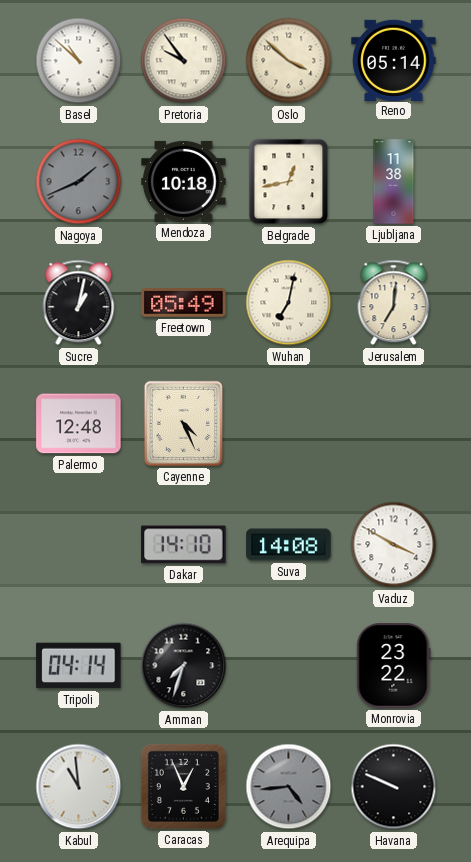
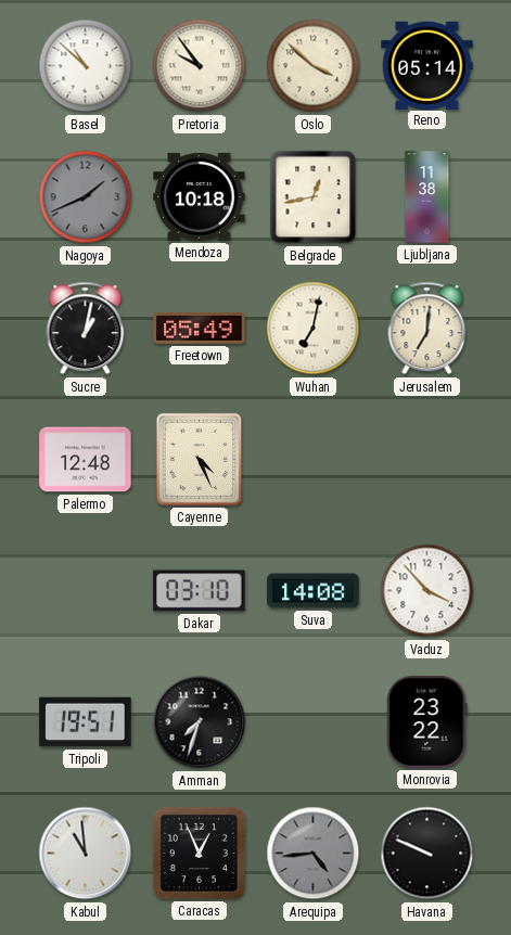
Dakar: 14:10 -> 03:10
Vaduz: 3:50 -> 3:53
Tripoli: 04:14 -> 19:51
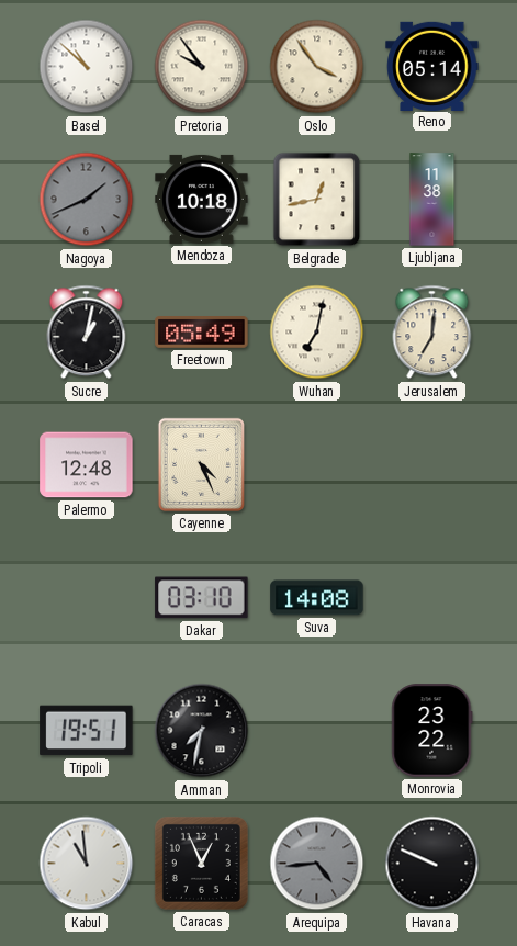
Oslo: 3:52 -> 3:54
Vaduz: 3:53 -> none
Amman: 7:33 -> 7:32
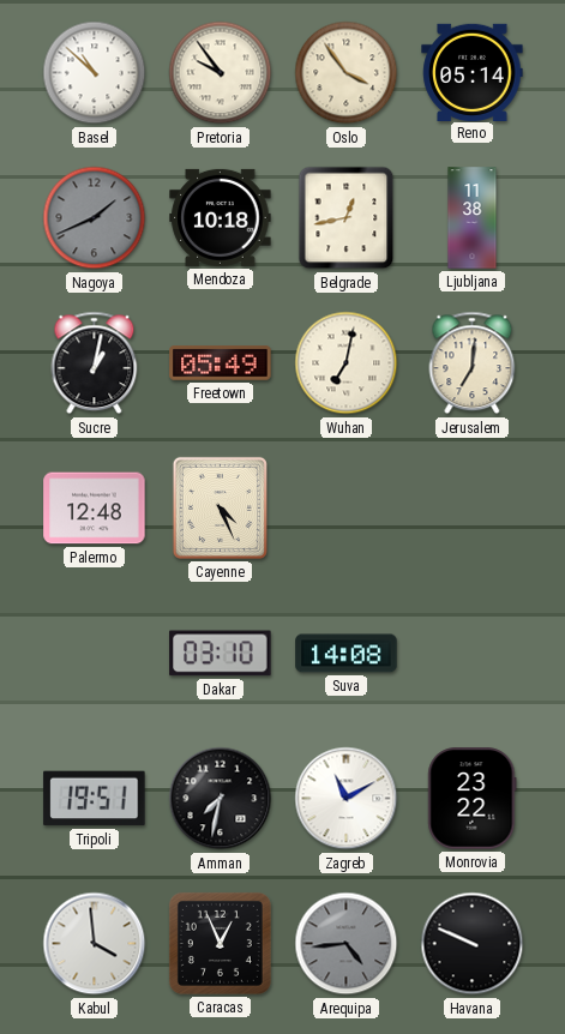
Zagreb: none -> 11:10
Kabul: 10:59 -> 3:59
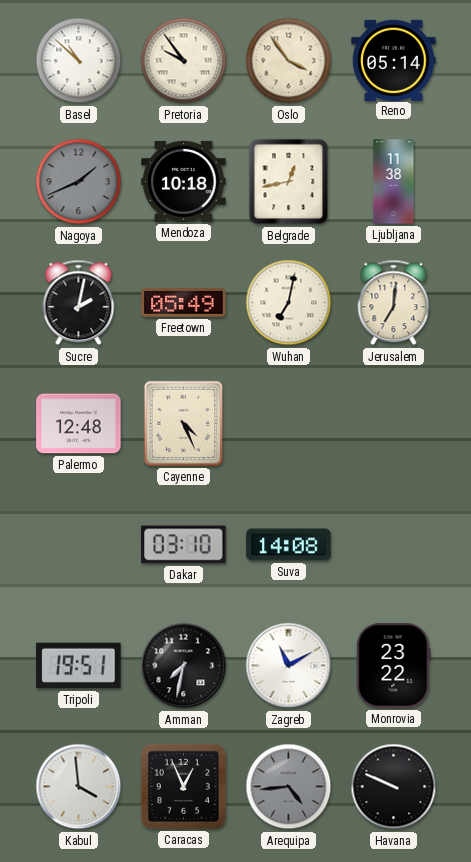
Sucre: 1:02 -> 2:02
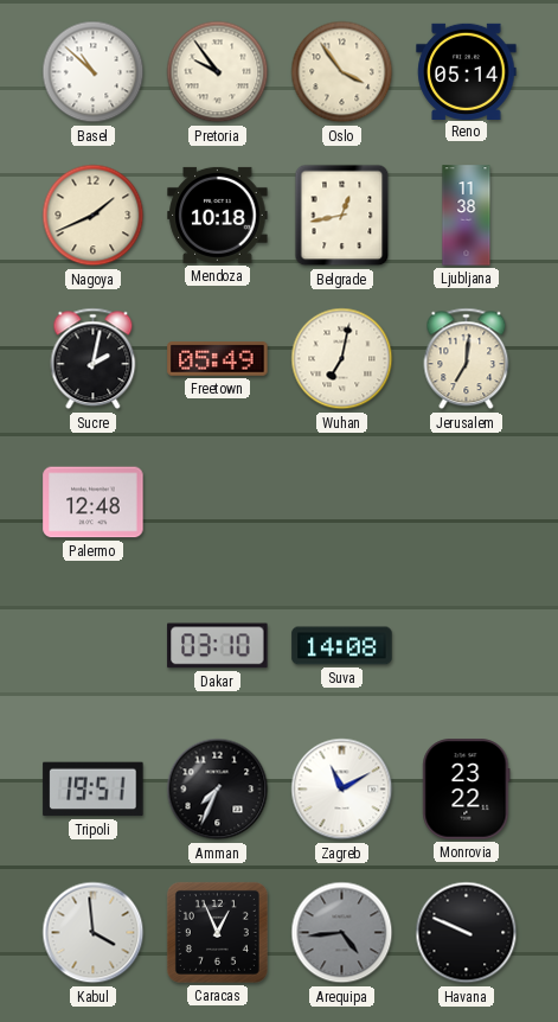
Nagoya dial: grey -> cream
Cayenne: 4:26 -> none
Amman: 7:32 -> 7:34
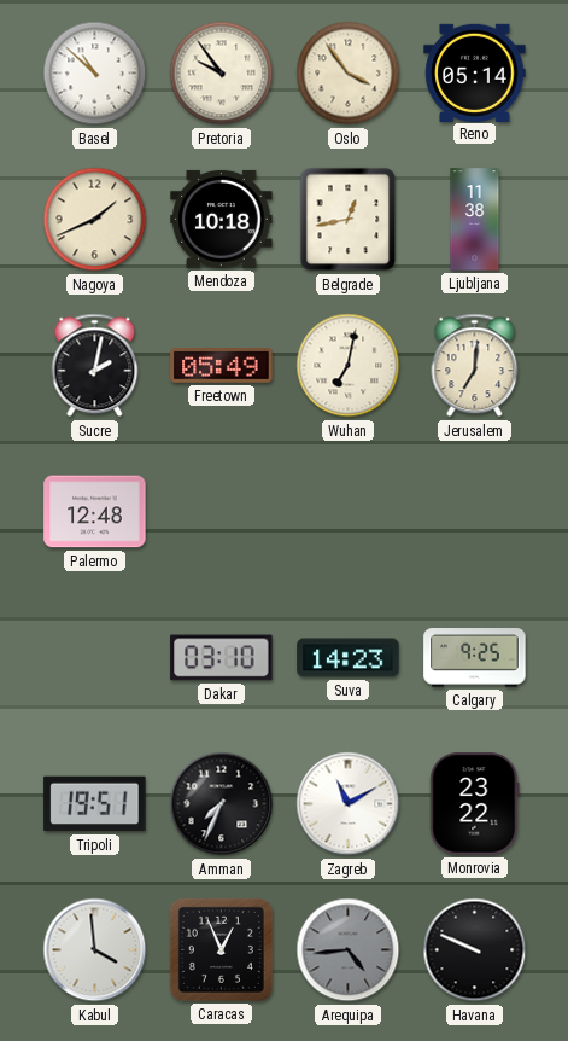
Suva: 14:08 -> 14:23
Calgary: none -> 9:25
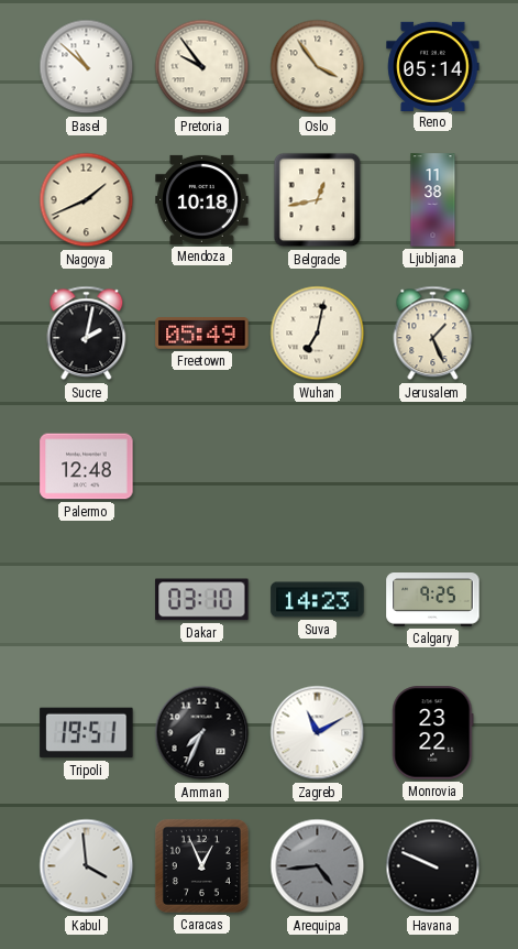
Jerusalem: 7:01 -> 1:26
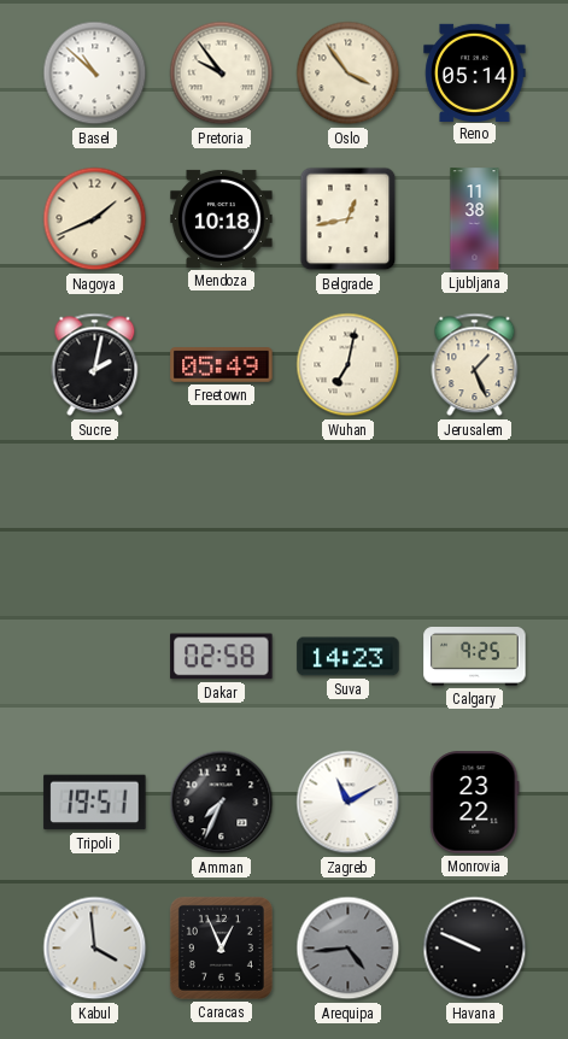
Palermo: 12:48 -> none
Dakar: 03:10 -> 02:58
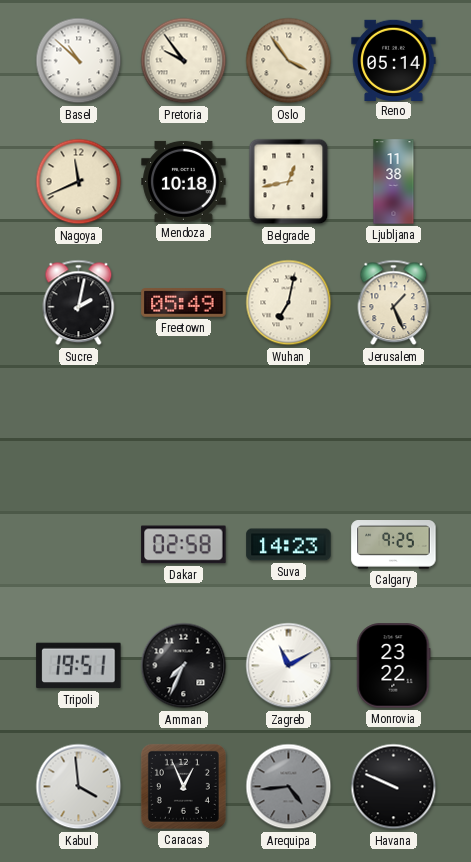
Nagoya: 1:41 -> 11:41
